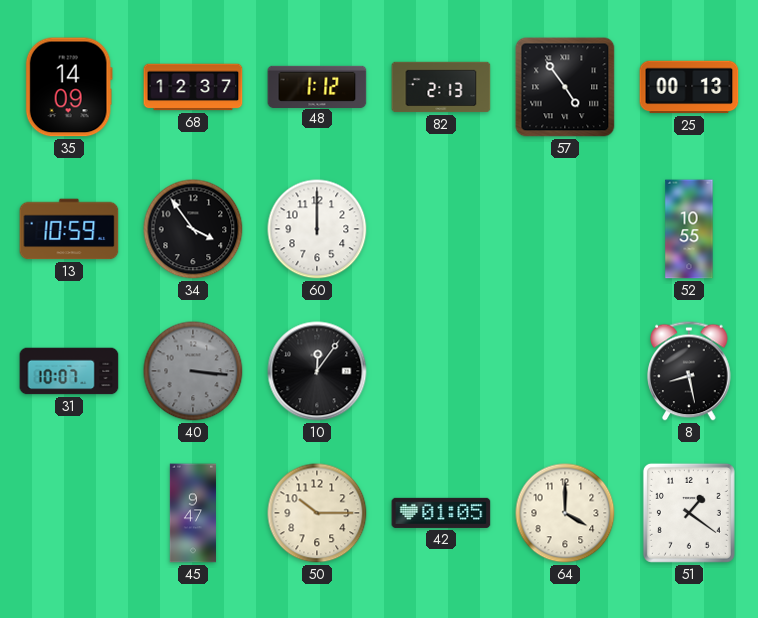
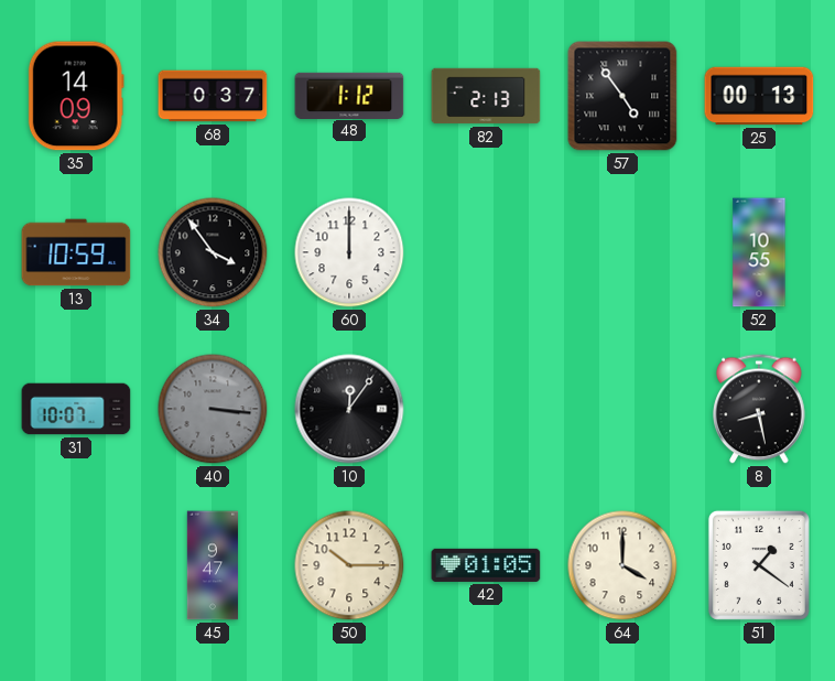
68: 12:37 -> 0:37
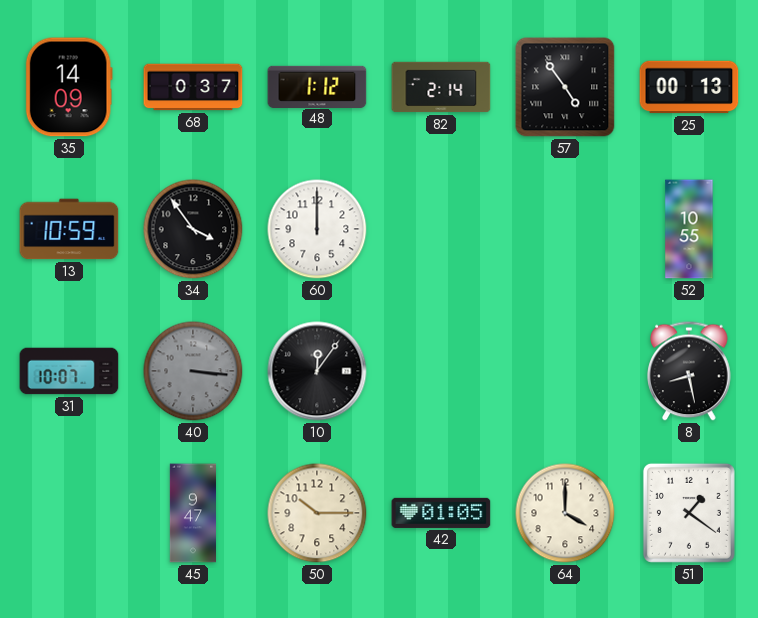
82: 2:13 -> 2:14
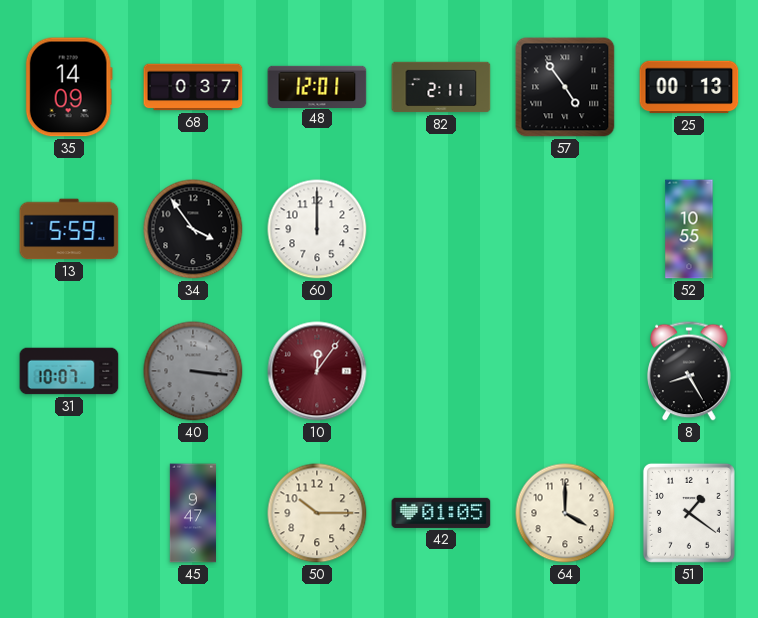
48: 1:12 -> 12:01
82: 2:14 -> 2:11
13: 10:59 -> 5:59
10 dial: black -> burgundy
8: 8:28 -> 8:25
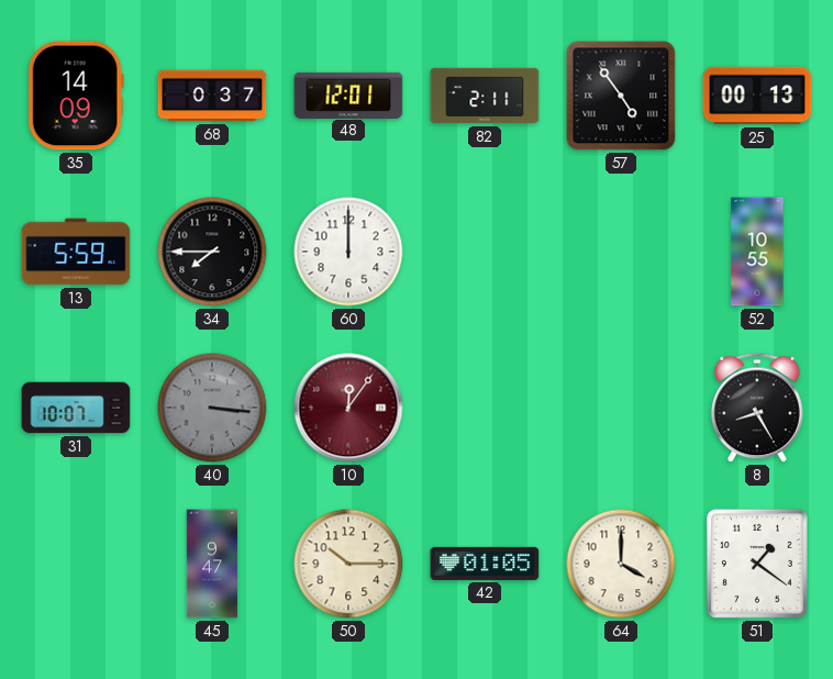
34: 3:54 -> 7:45
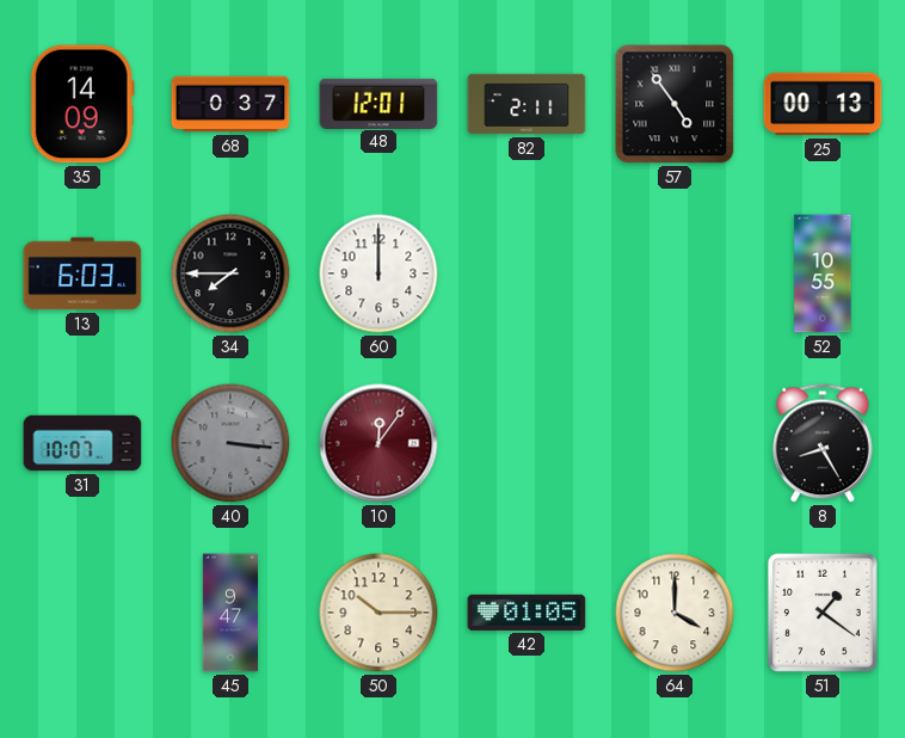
13: 5:59 -> 6:03
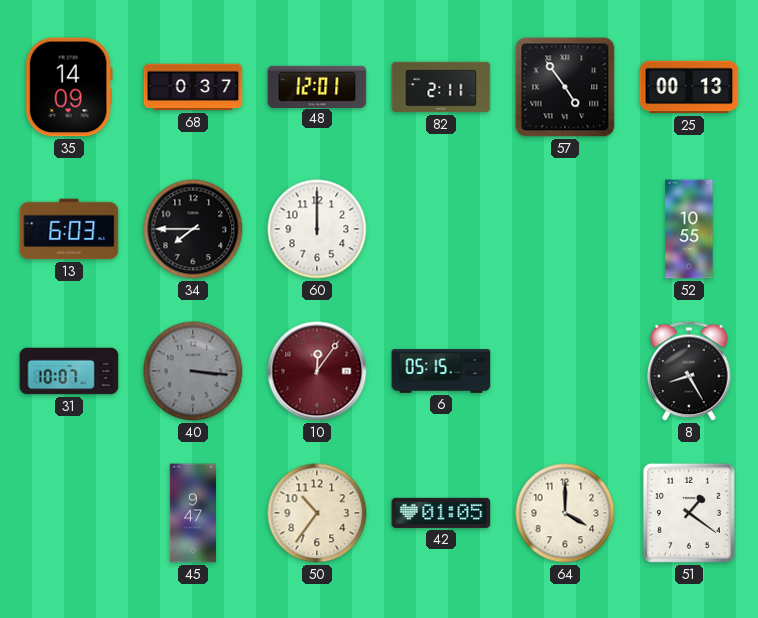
6: none -> 05:15
50: 10:15 -> 10:36
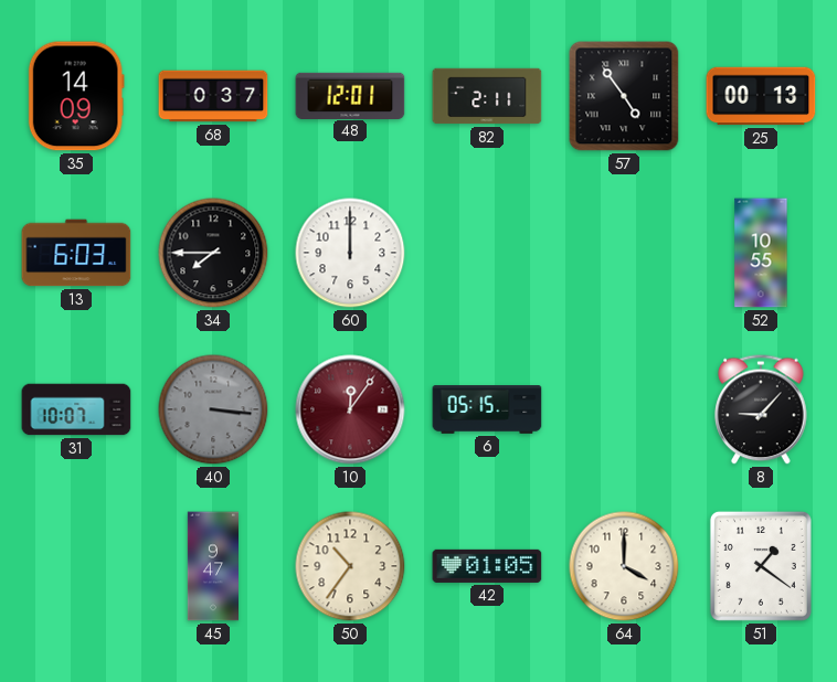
8: 8:25 -> 9:07
